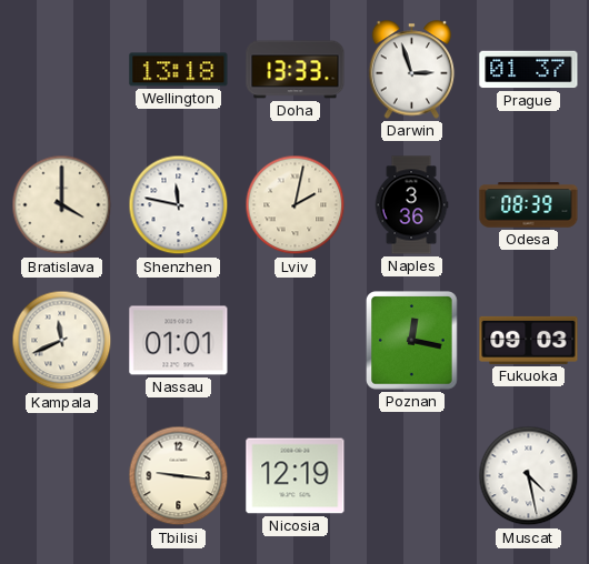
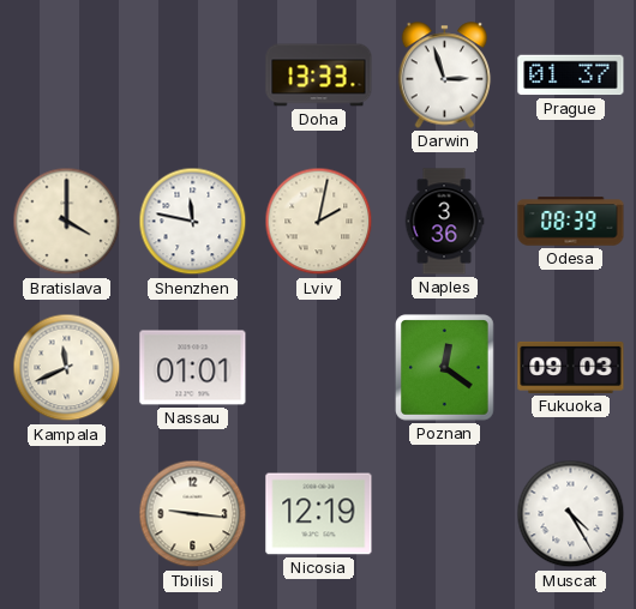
Wellington: 13:18 -> none
Poznan: 12:17 -> 12:21
Muscat: 4:28 -> 4:25
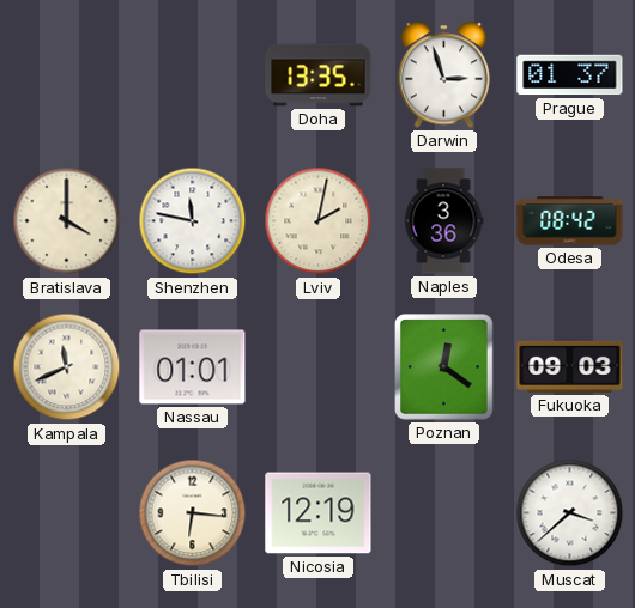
Doha: 13:33 -> 13:35
Odesa: 08:39 -> 08:42
Tbilisi: 9:16 -> 6:16
Muscat: 4:25 -> 3:38
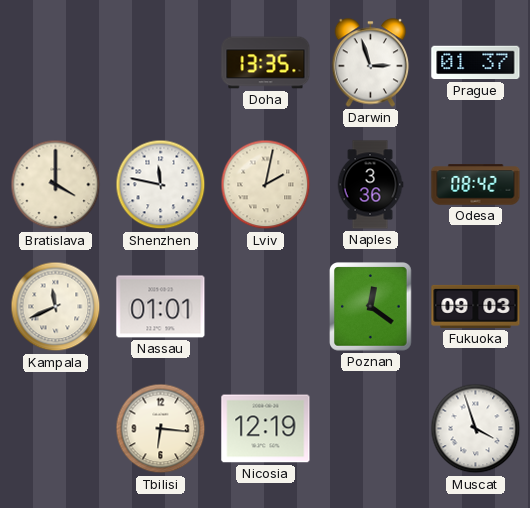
Muscat: 3:38 -> 3:57
